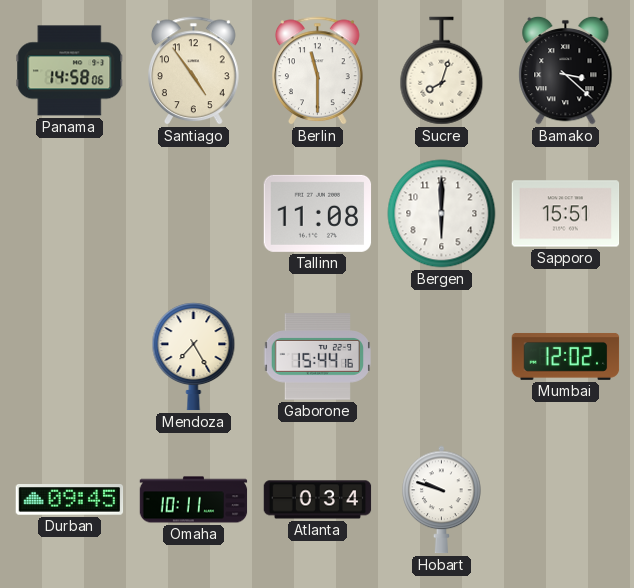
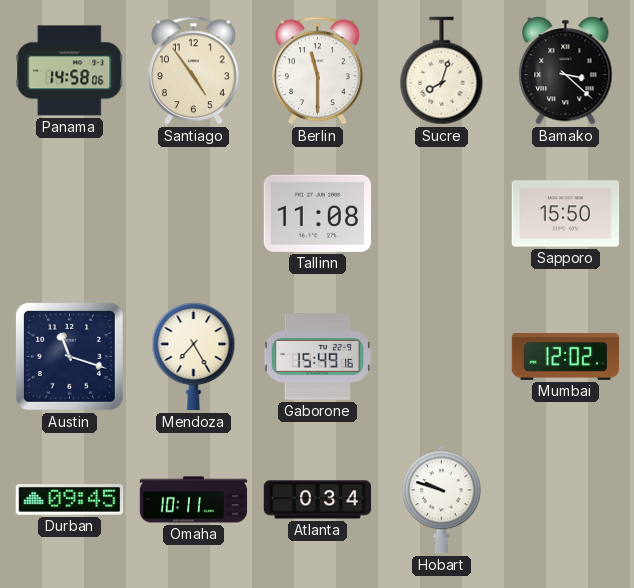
Bergen: 6:00 -> none
Sapporo: 15:51 -> 15:50
Austin: none -> 11:18
Gaborone: 15:44 -> 15:49
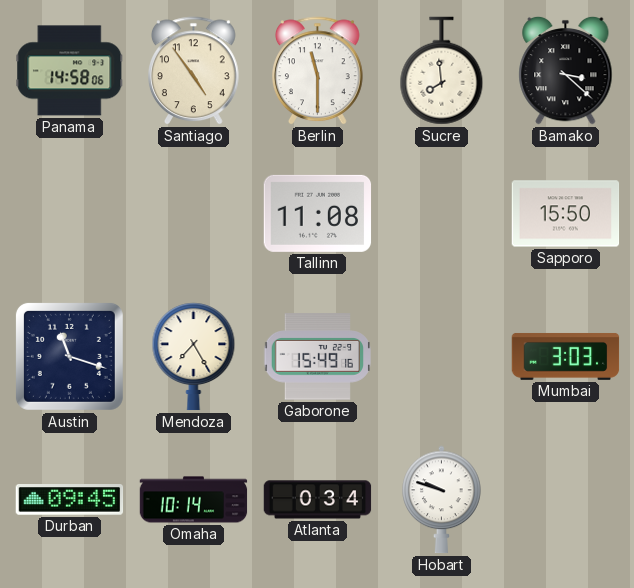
Sucre: 8:03 -> 7:59
Mumbai: 12:02 -> 3:03
Omaha: 10:11 -> 10:14
